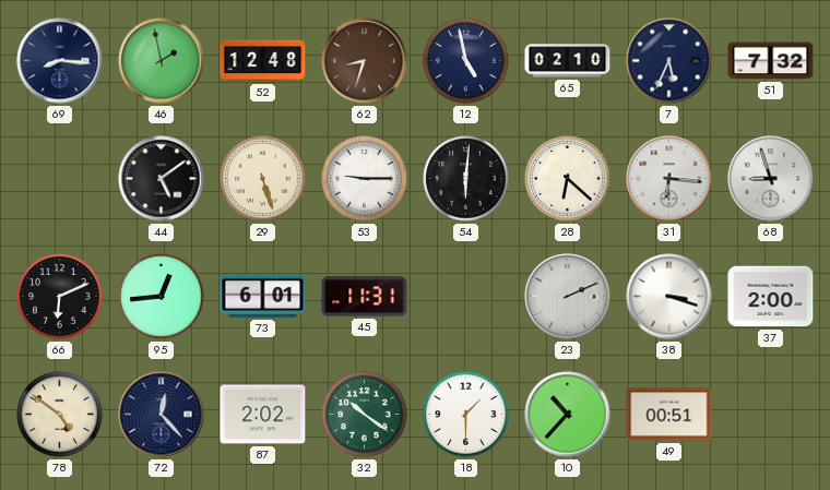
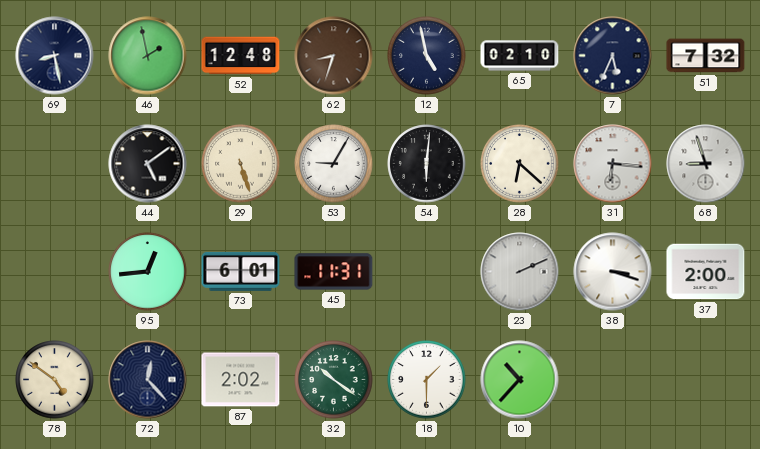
69: 8:16 -> 8:28
53: 9:15 -> 9:05
66: 6:11 -> none
49: 00:51 -> none
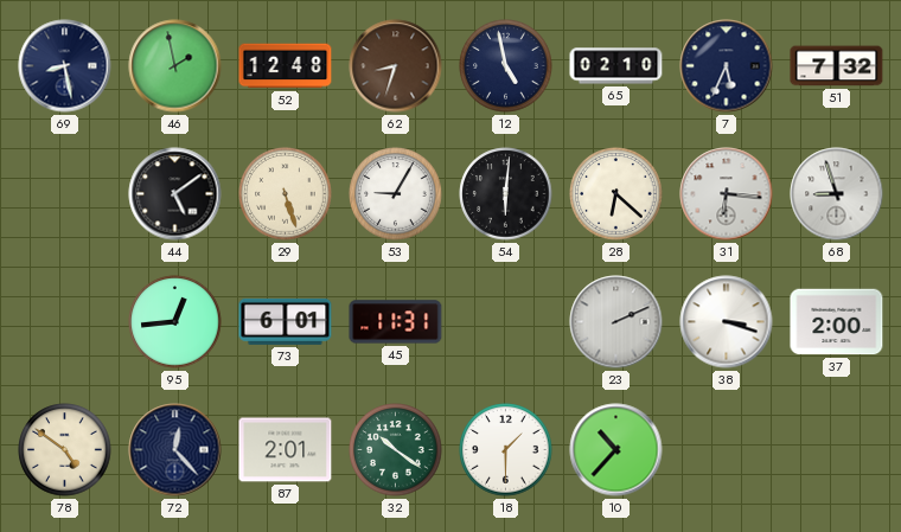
87: 2:02 -> 2:01
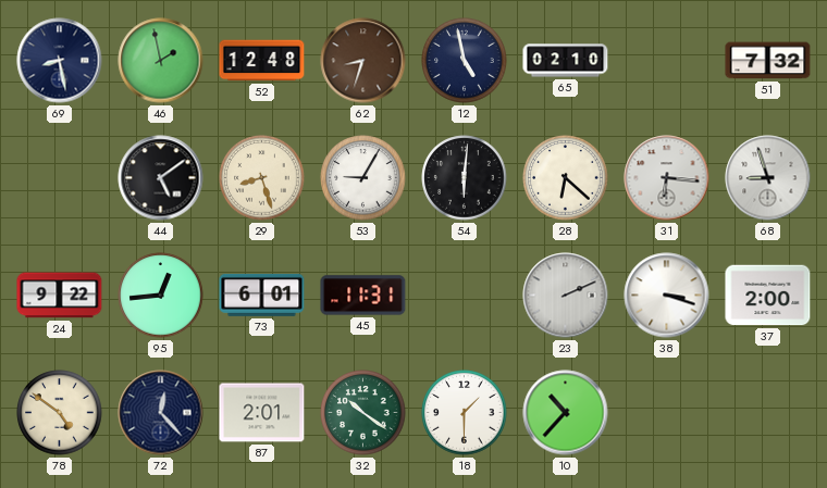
7: 5:34 -> none
29: 5:27 -> 8:27
24: none -> 9:22
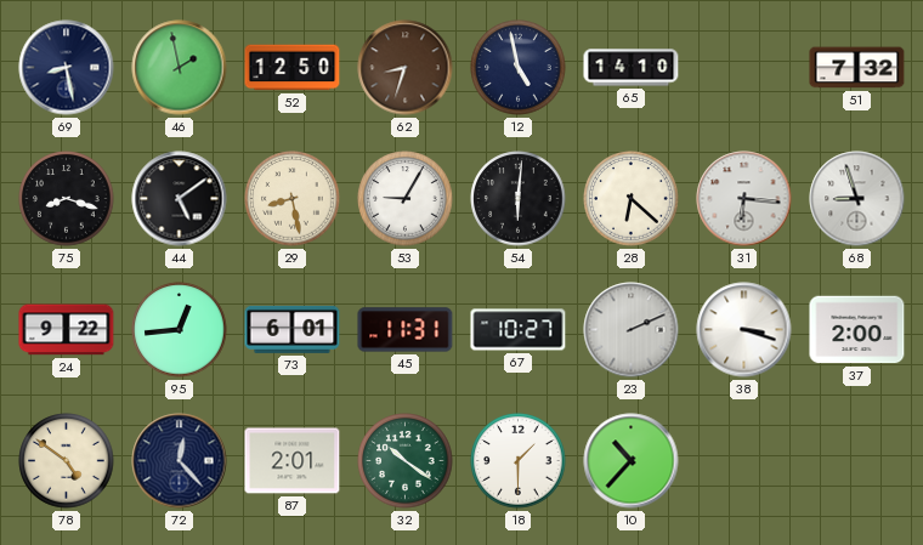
52: 12:48 -> 12:50
65: 02:10 -> 14:10
75: none -> 8:18
29: 8:27 -> 8:28
67: none -> 10:27
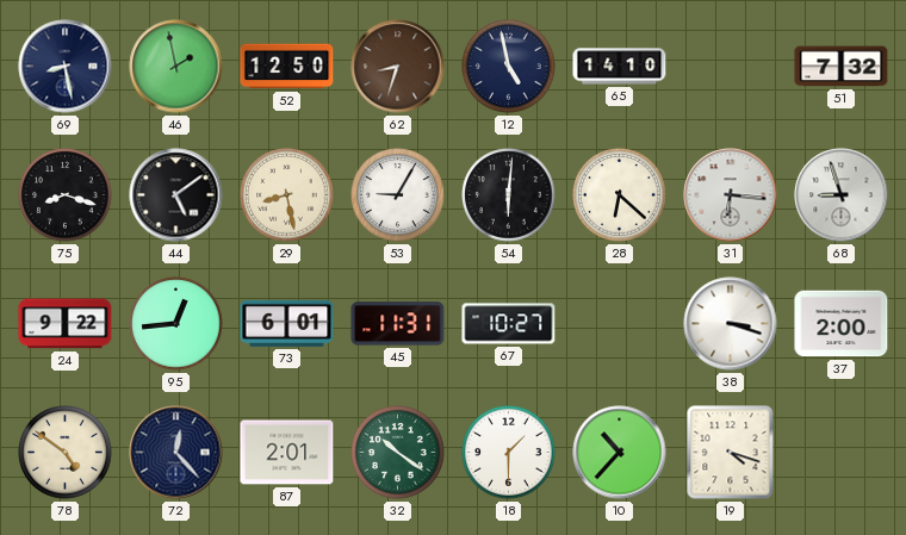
23: 2:11 -> none
19: none -> 4:18
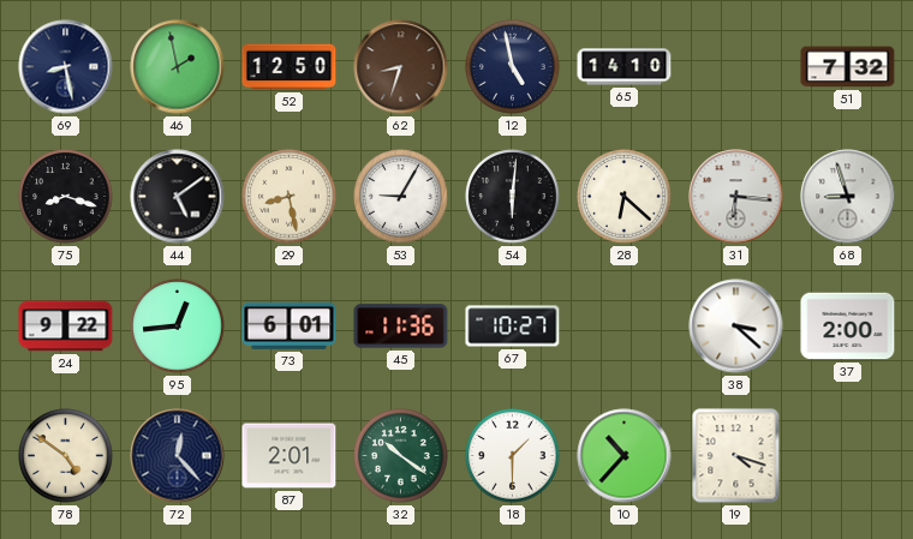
45: 11:31 -> 11:36
38: 3:18 -> 3:22
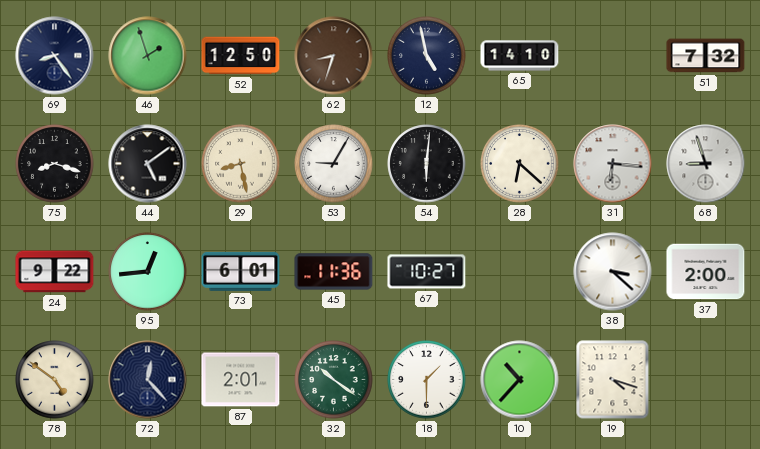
69: 8:28 -> 8:24
46: 1:58 -> 1:57
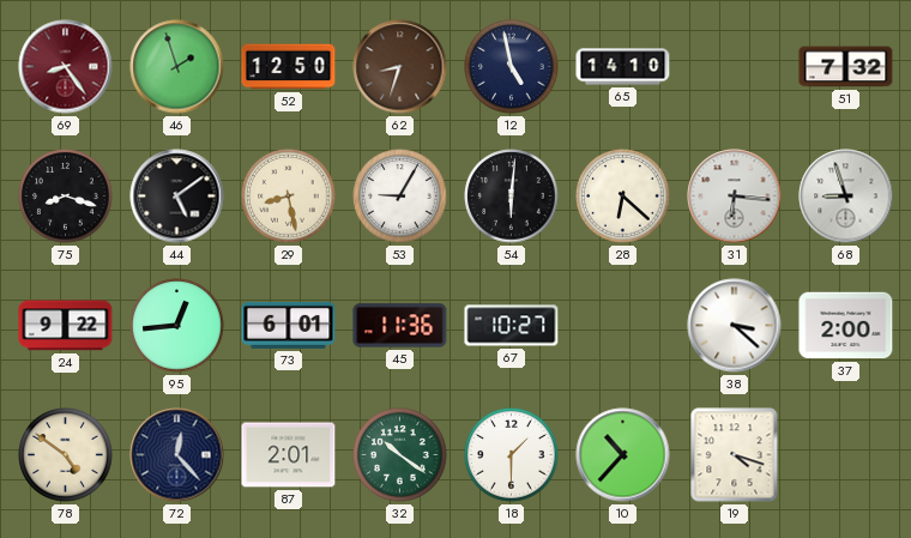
69 dial: navy -> burgundy
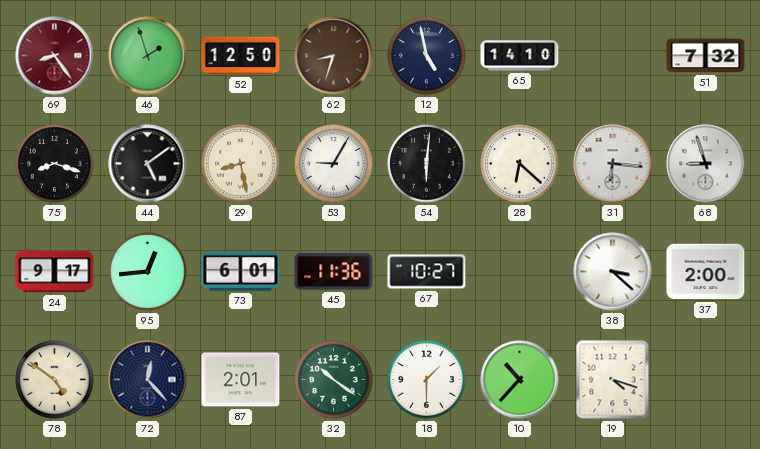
24: 9:22 -> 9:17
